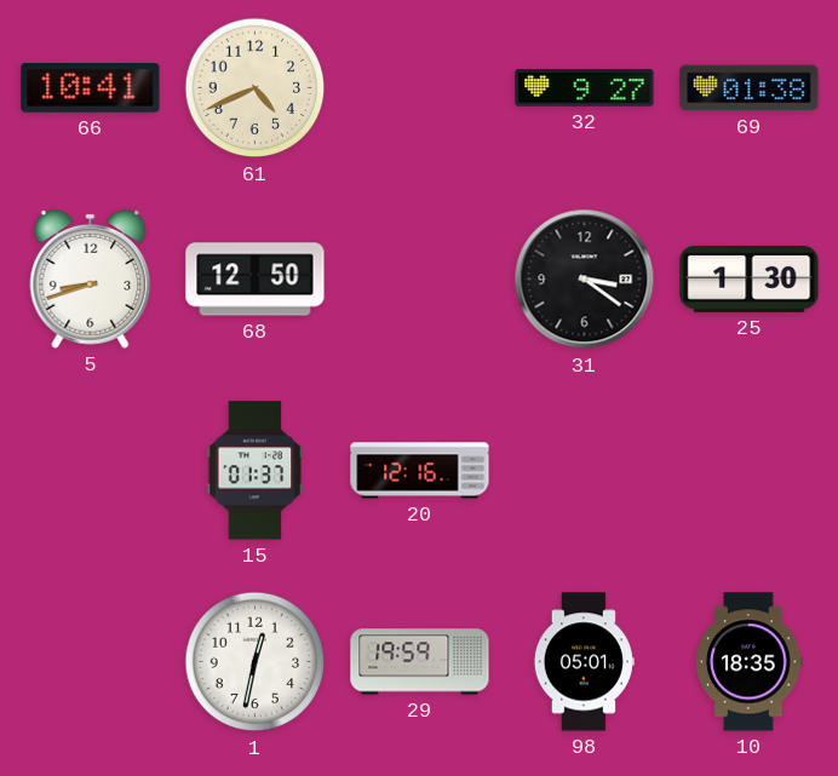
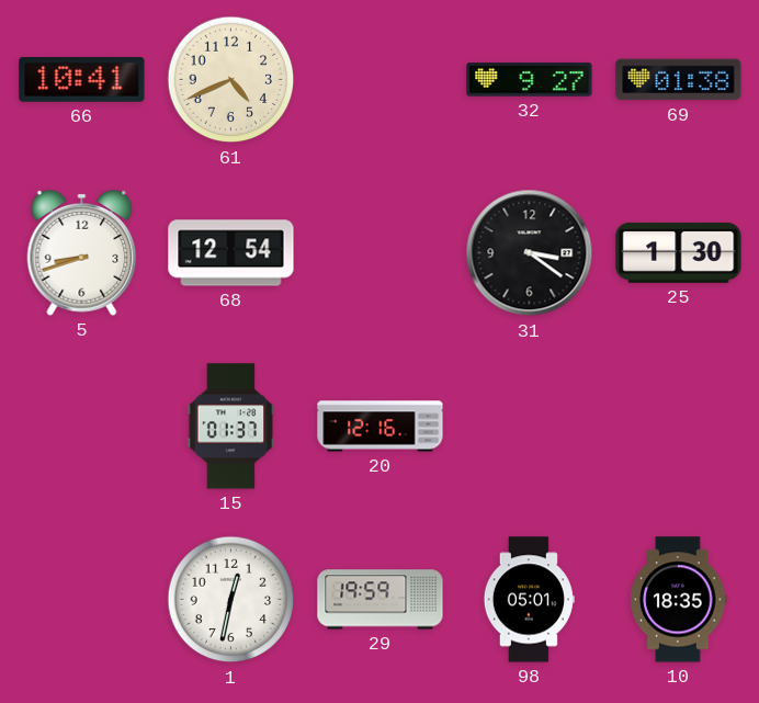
68: 12:50 -> 12:54
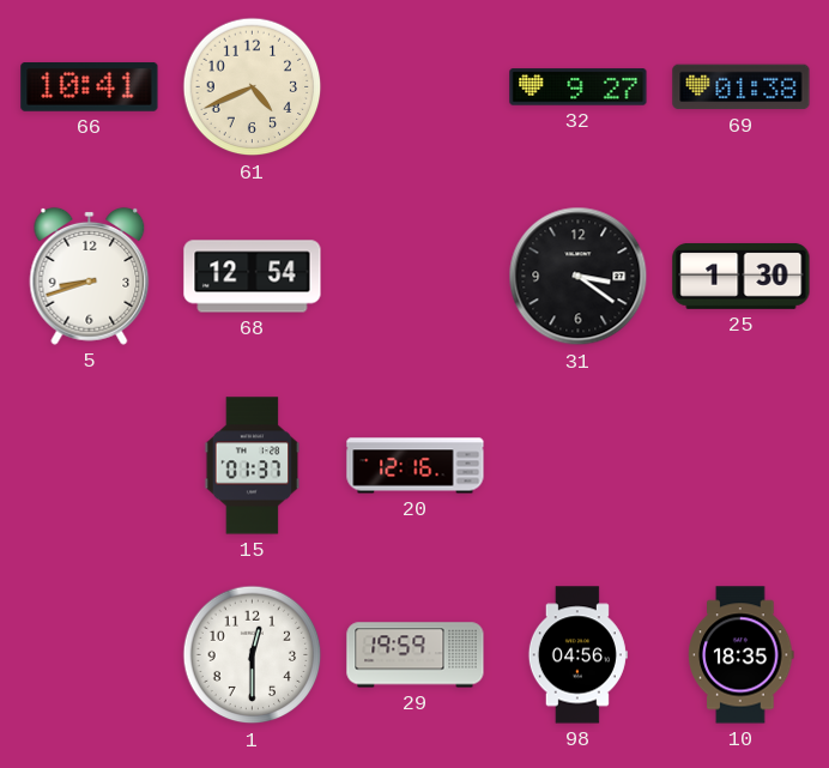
1: 12:32 -> 12:30
98: 05:01 -> 04:56
